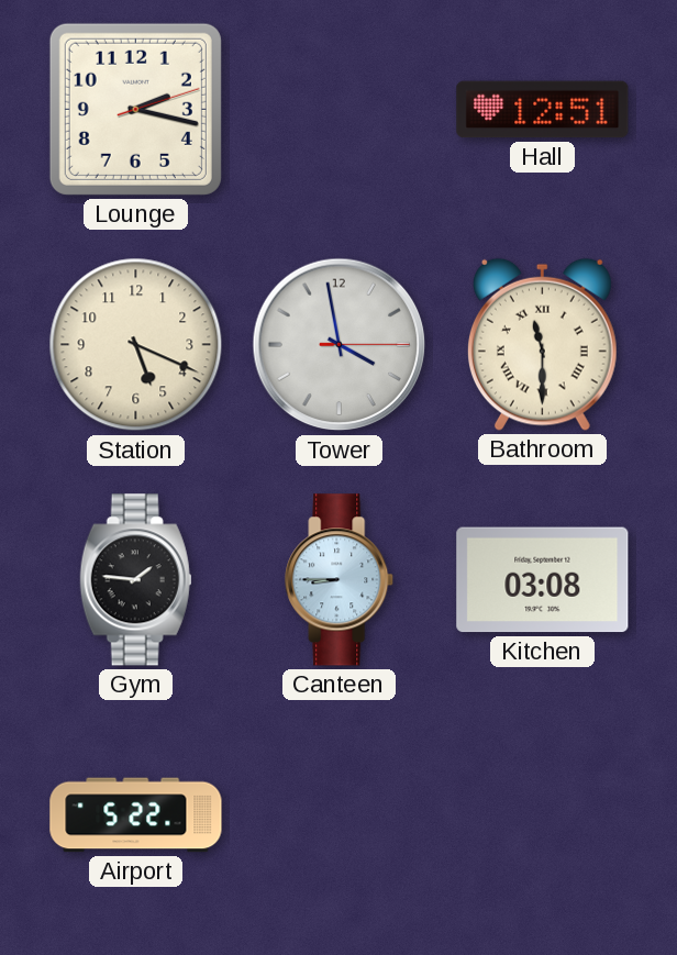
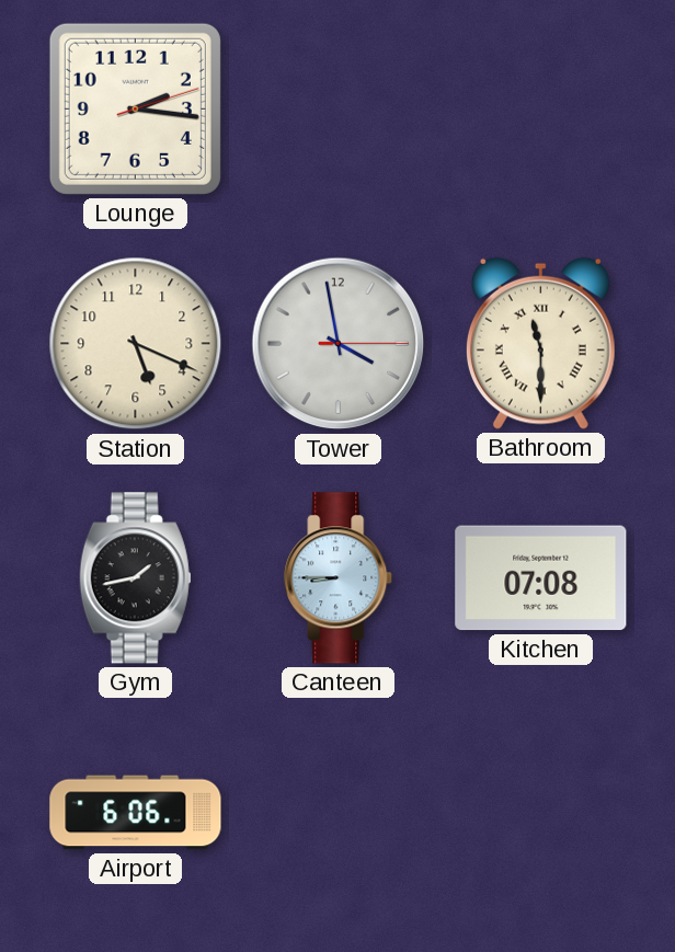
Lounge: 2:17 -> 2:16
Hall: 12:51 -> none
Gym: 1:46 -> 1:43
Kitchen: 03:08 -> 07:08
Airport: 5:22 -> 6:06
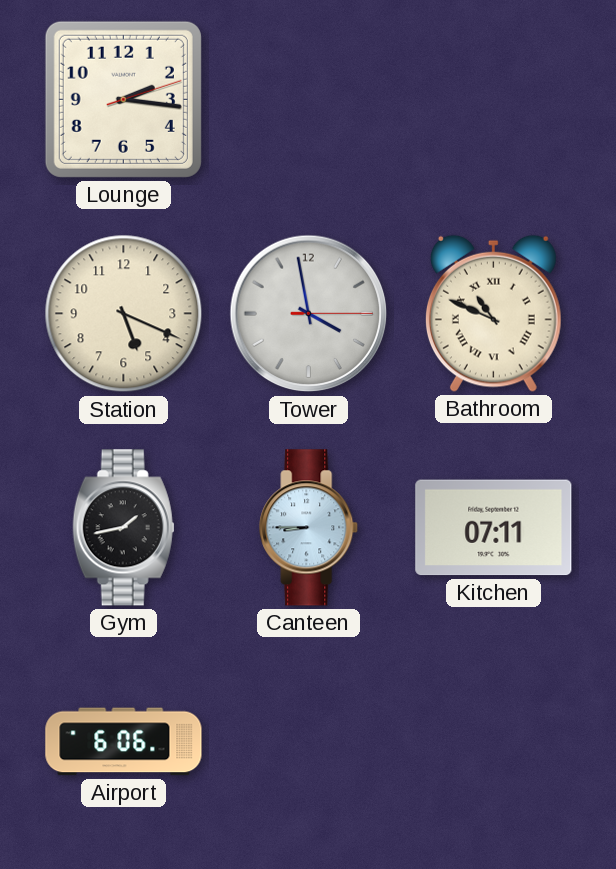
Bathroom: 11:30 -> 10:49
Kitchen: 07:08 -> 07:11
